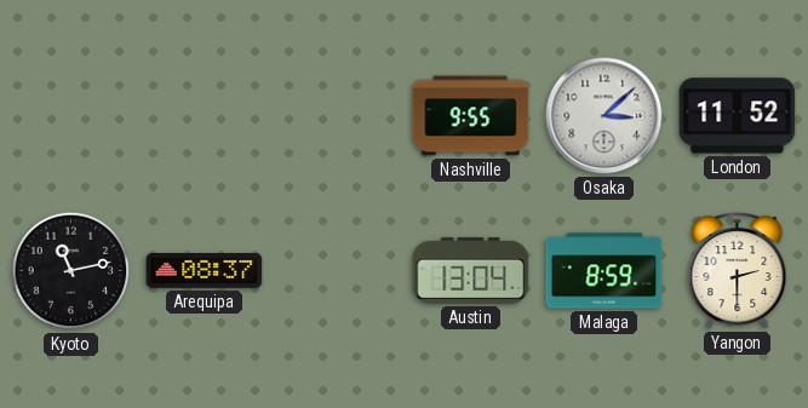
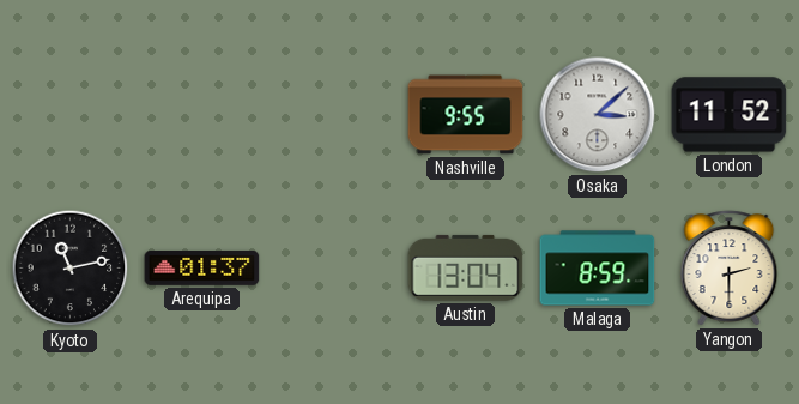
Arequipa: 08:37 -> 01:37
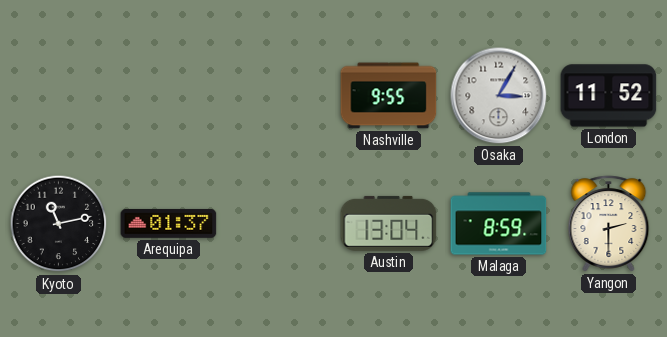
Osaka: 3:08 -> 3:05
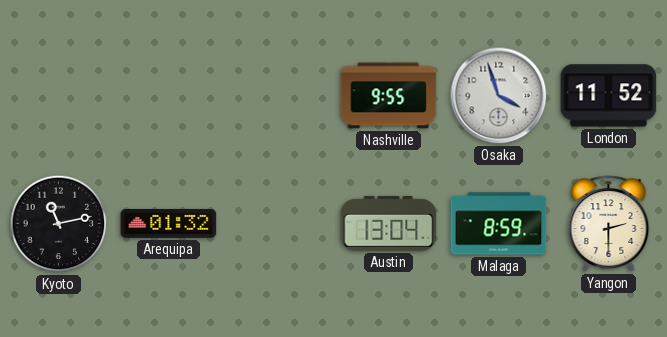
Osaka: 3:05 -> 3:57
Arequipa: 01:37 -> 01:32
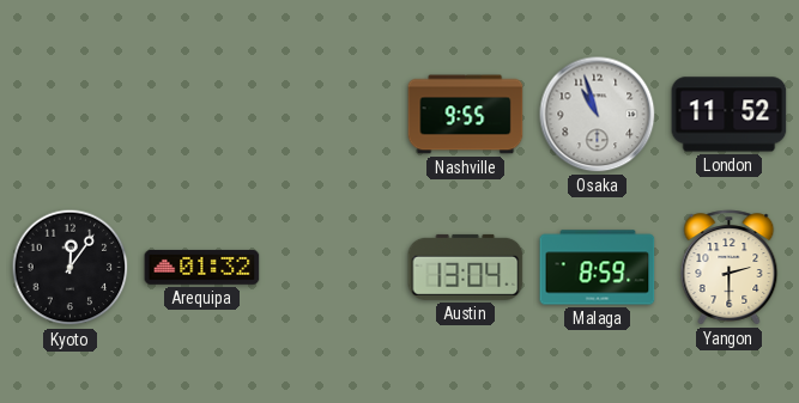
Osaka: 3:57 -> 10:57
Kyoto: 11:13 -> 12:06
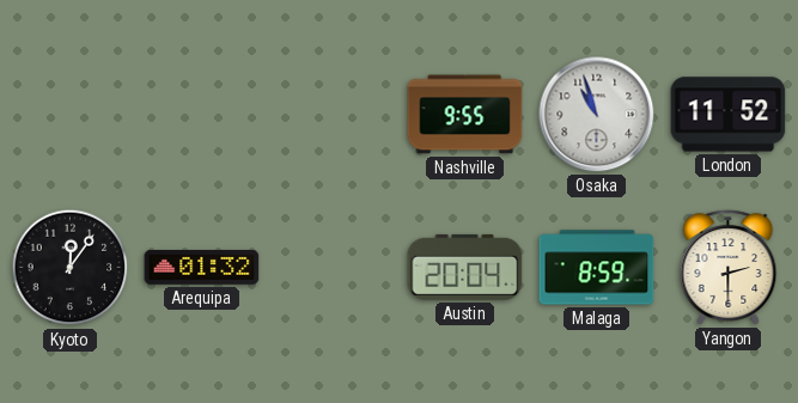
Austin: 13:04 -> 20:04
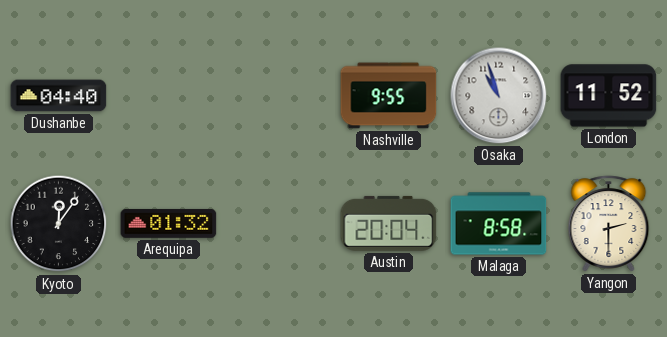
Dushanbe: none -> 04:40
Malaga: 8:59 -> 8:58
